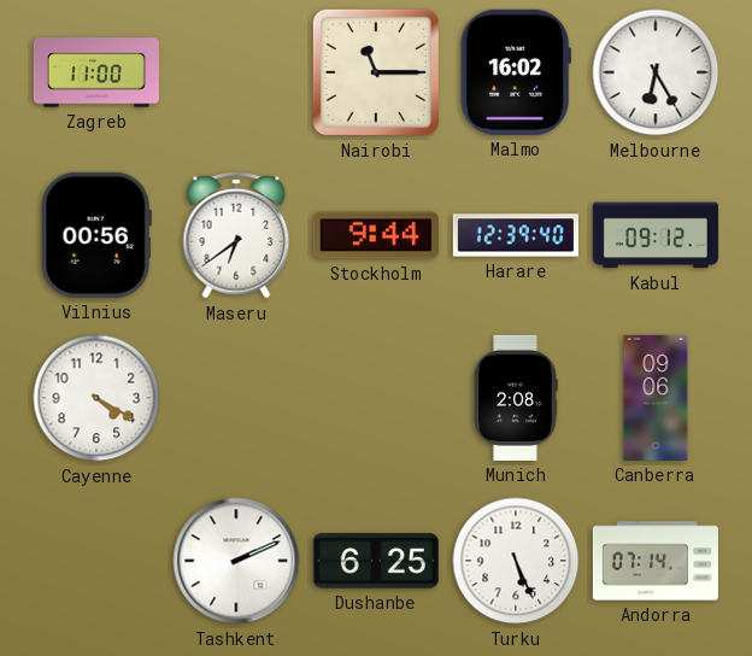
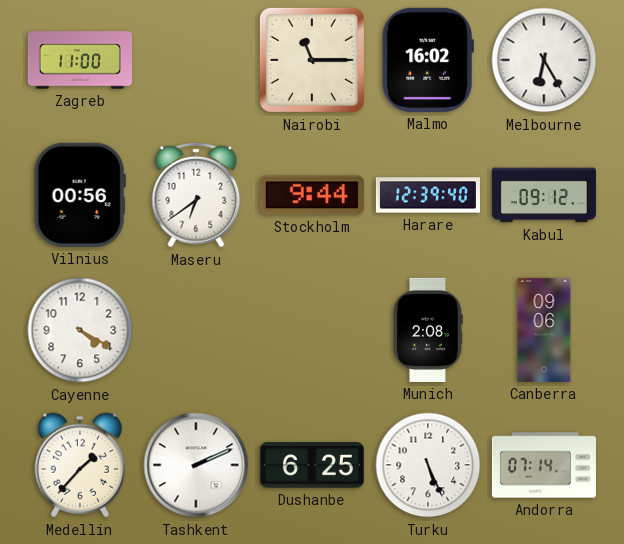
Medellin: none -> 1:37
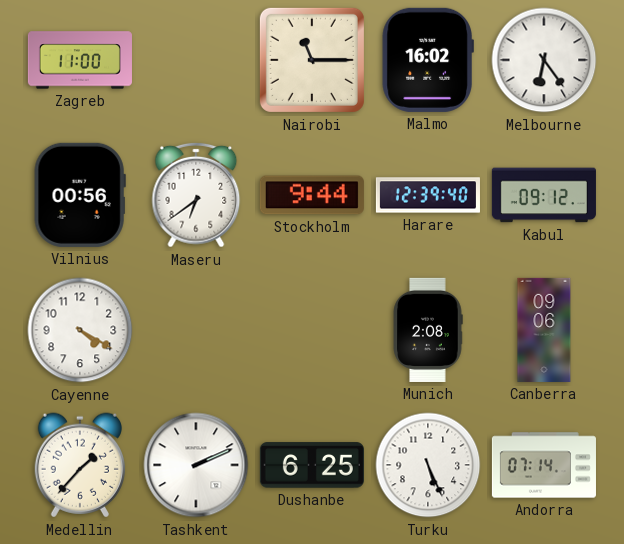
Melbourne: 6:25 -> 6:24
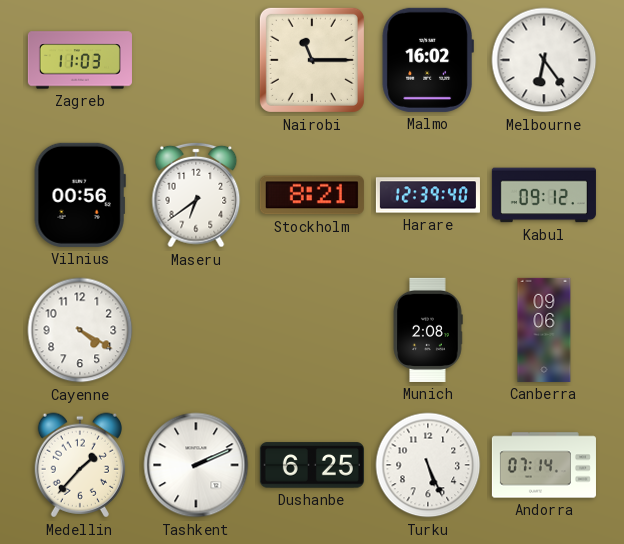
Zagreb: 11:00 -> 11:03
Stockholm: 9:44 -> 8:21
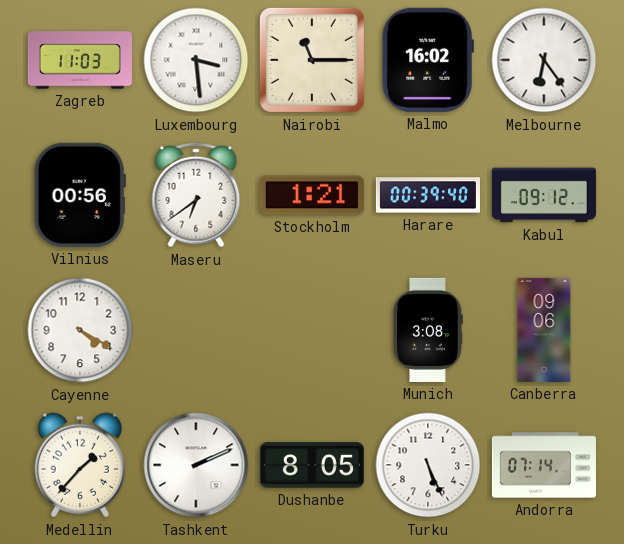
Luxembourg: none -> 3:29
Stockholm: 8:21 -> 1:21
Harare: 12:39 -> 00:39
Munich: 2:08 -> 3:08
Dushanbe: 6:25 -> 8:05
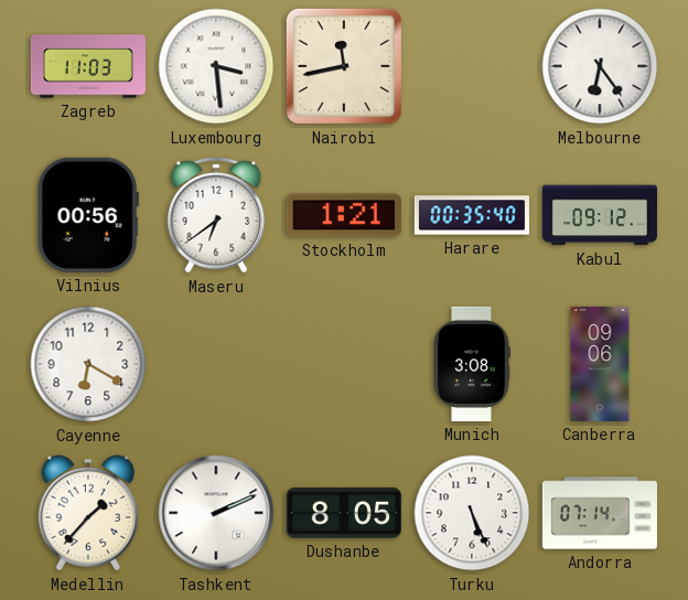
Nairobi: 11:15 -> 11:43
Malmo: 16:02 -> none
Harare: 00:39 -> 00:35
Cayenne: 4:20 -> 6:20
